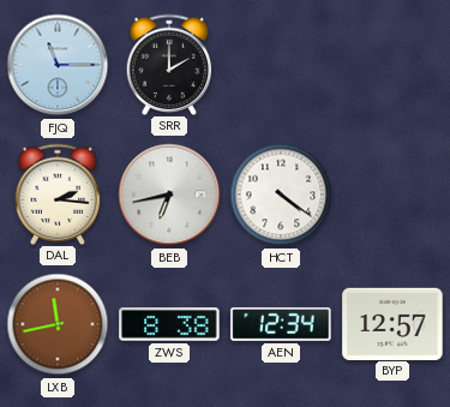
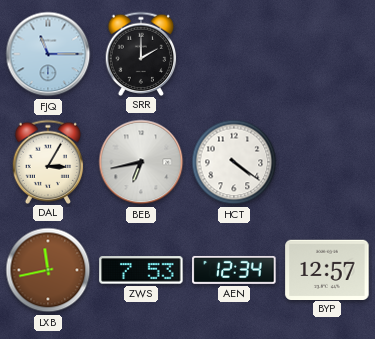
DAL: 2:16 -> 3:05
ZWS: 8:38 -> 7:53
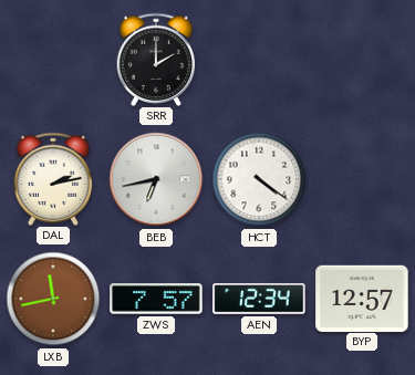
FJQ: 11:15 -> none
DAL: 3:05 -> 2:13
ZWS: 7:53 -> 7:57
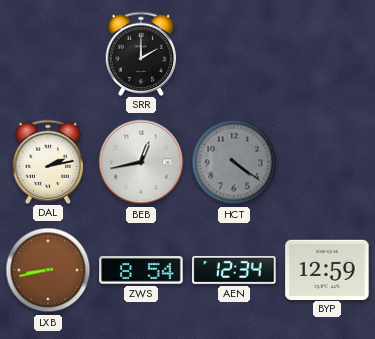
BEB: 6:43 -> 12:43
HCT dial: white -> grey
LXB: 11:43 -> 8:43
ZWS: 7:57 -> 8:54
BYP: 12:57 -> 12:59
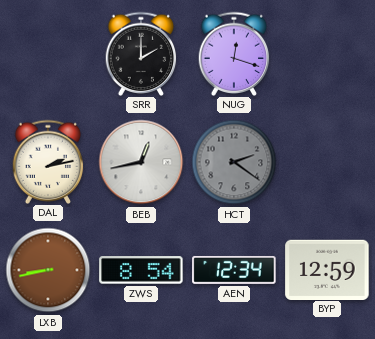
NUG: none -> 12:18
HCT: 4:21 -> 2:21
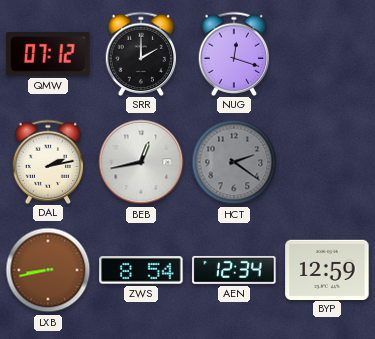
QMW: none -> 07:12
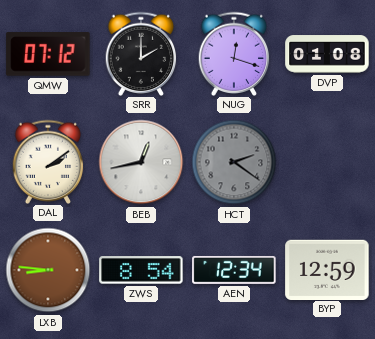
DVP: none -> 01:08
DAL: 2:13 -> 2:09
LXB: 8:43 -> 8:46
